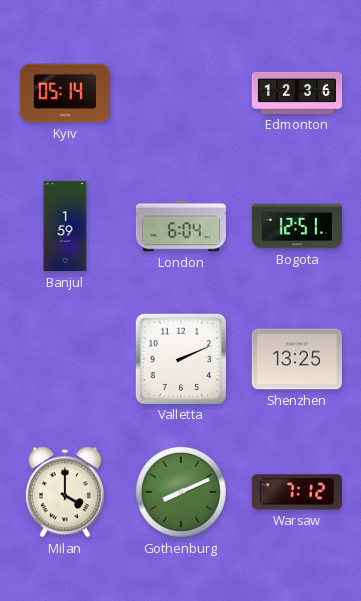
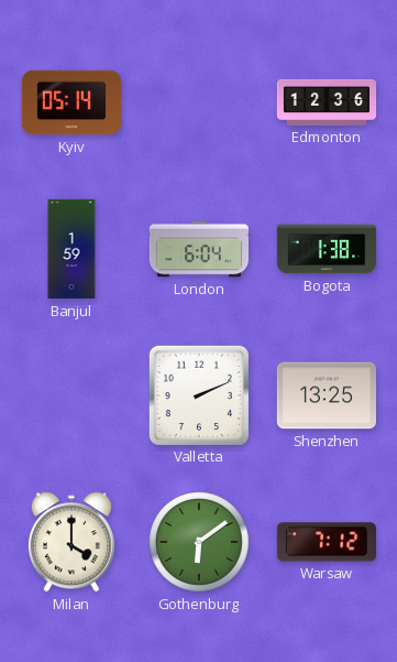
Bogota: 12:51 -> 1:38
Gothenburg: 8:11 -> 6:09
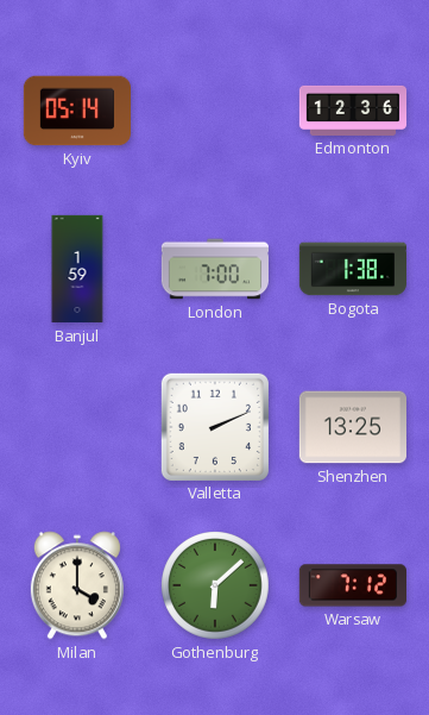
London: 6:04 -> 7:00
Gothenburg: 6:09 -> 6:08
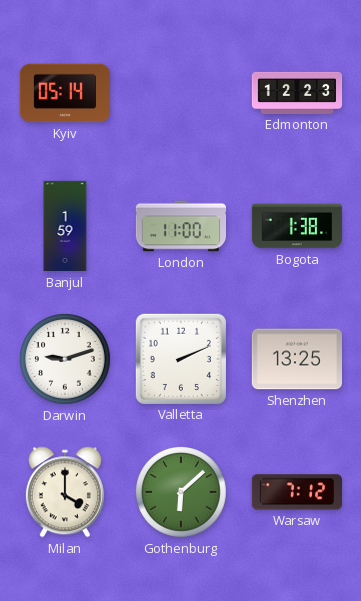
Edmonton: 12:36 -> 12:23
London: 7:00 -> 11:00
Darwin: none -> 9:12
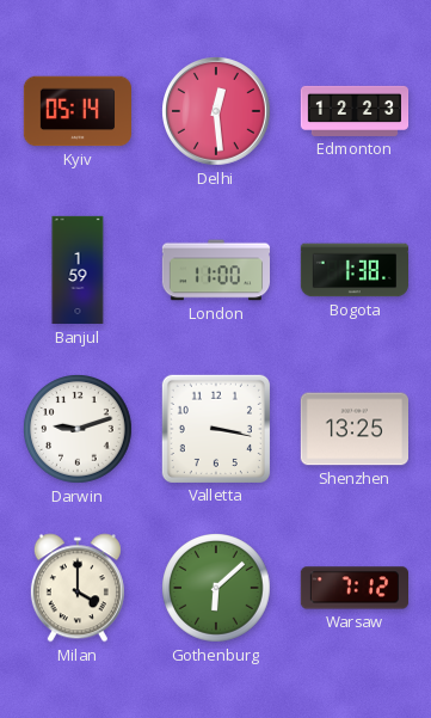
Delhi: none -> 12:29
Valletta: 2:11 -> 3:17
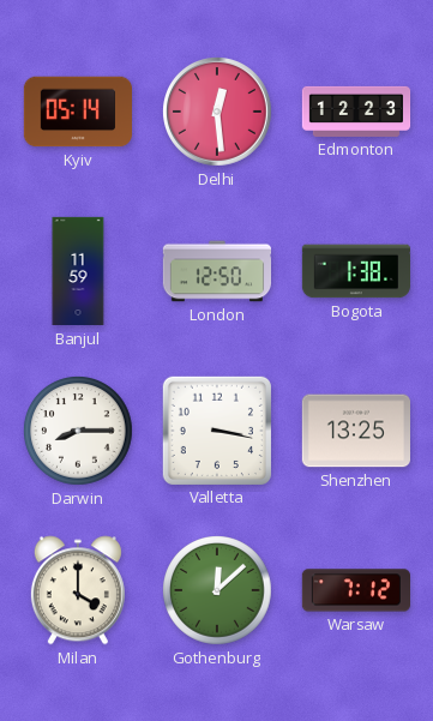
Banjul: 1:59 -> 11:59
London: 11:00 -> 12:50
Darwin: 9:12 -> 8:15
Gothenburg: 6:08 -> 12:08
